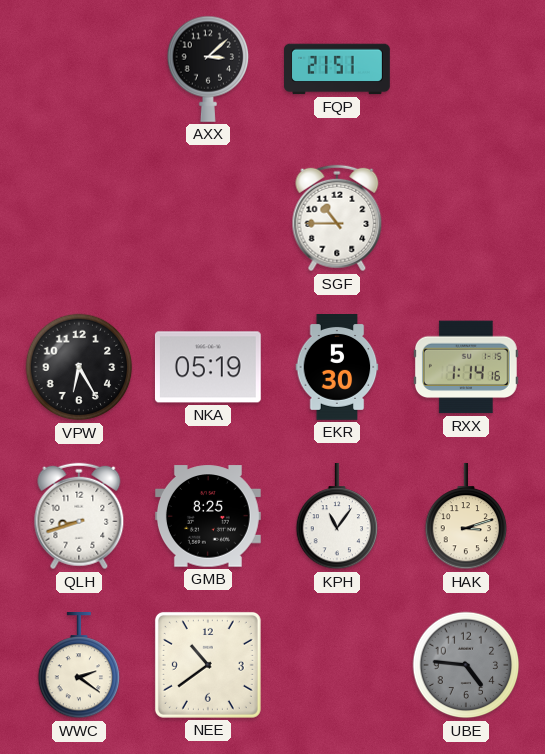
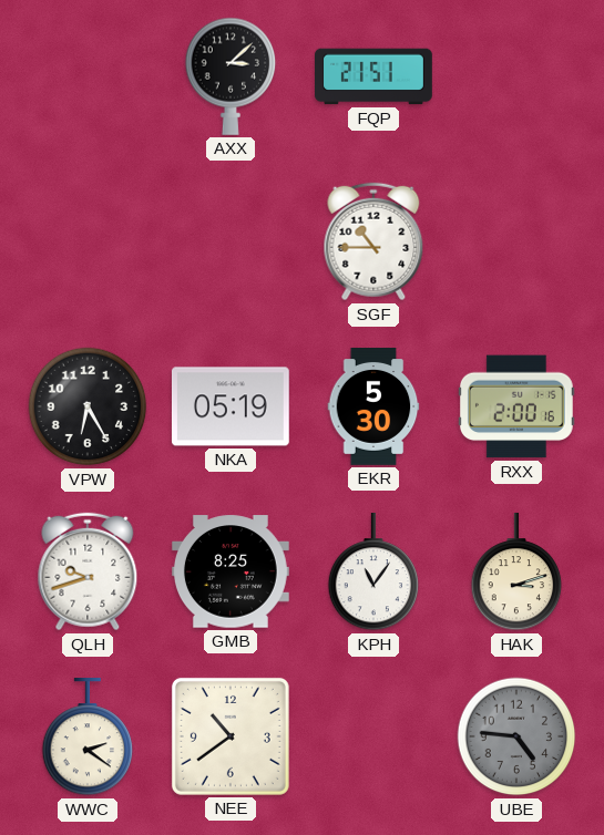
RXX: 1:14 -> 2:00
QLH: 8:42 -> 9:42
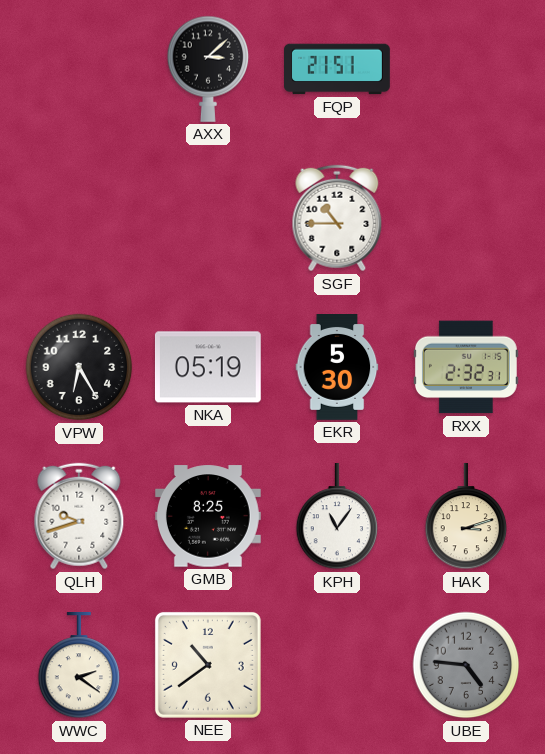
RXX: 2:00 -> 2:32
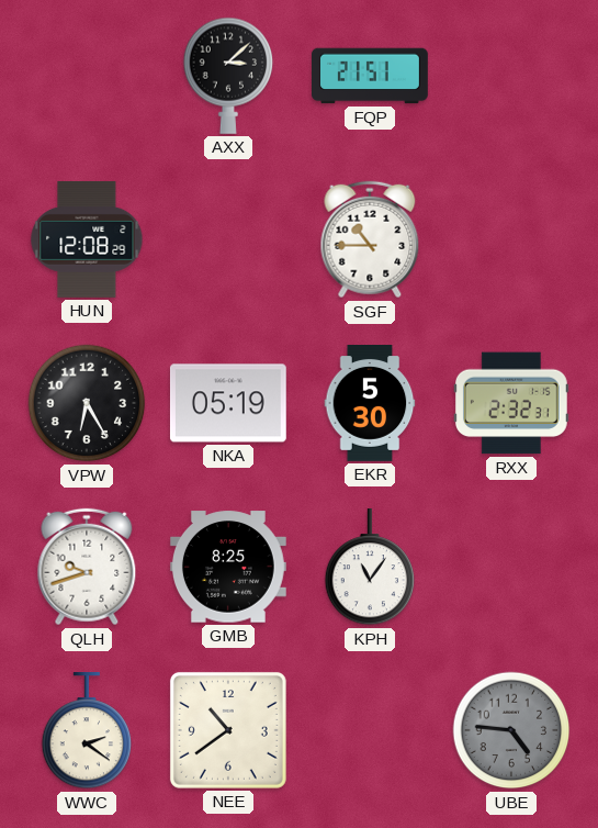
HUN: none -> 12:08
HAK: 3:12 -> none
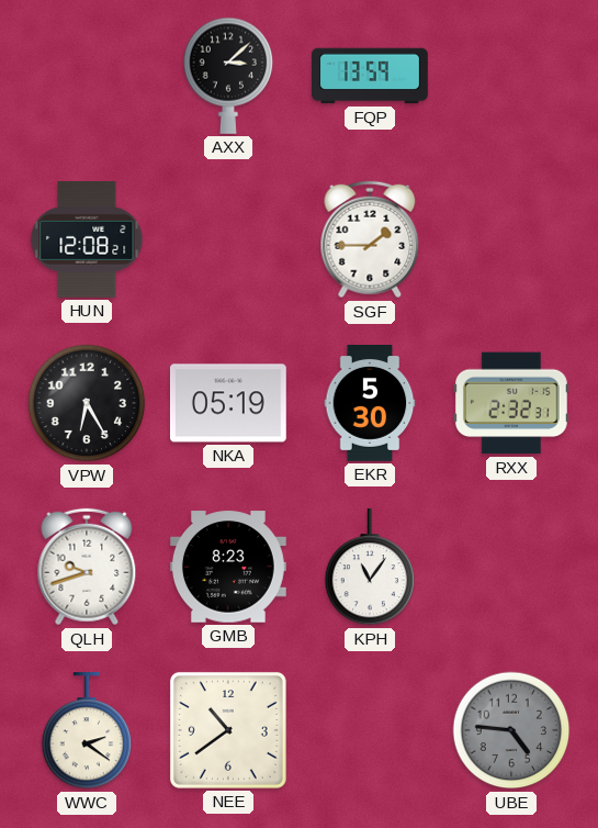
FQP: 21:51 -> 13:59
HUN: 12:08:29 -> 12:08:21
SGF: 10:45 -> 1:45
GMB: 8:25 -> 8:23
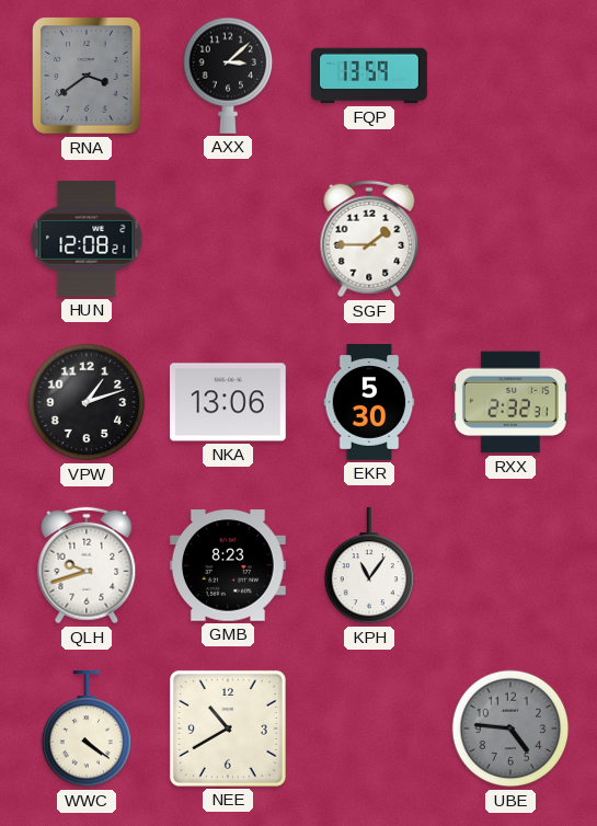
RNA: none -> 3:39
VPW: 6:25 -> 1:12
NKA: 05:19 -> 13:06
WWC: 2:21 -> 4:21
NEE: 10:39 -> 10:40
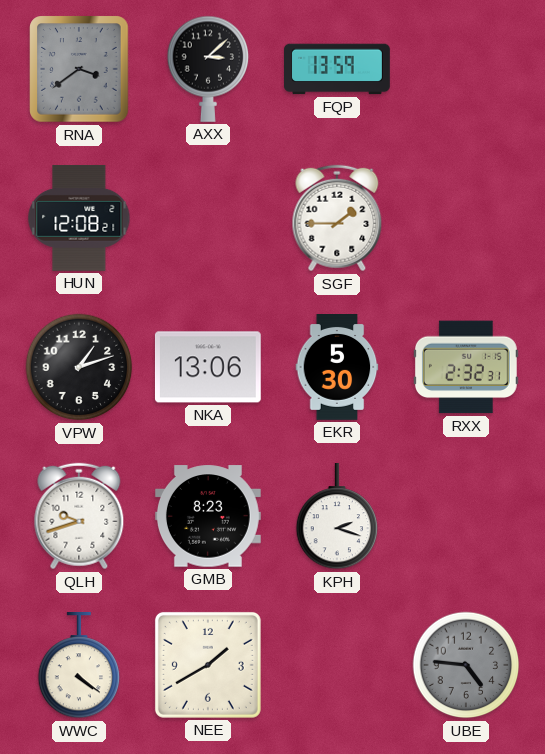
KPH: 11:06 -> 2:18
NEE: 10:40 -> 1:40
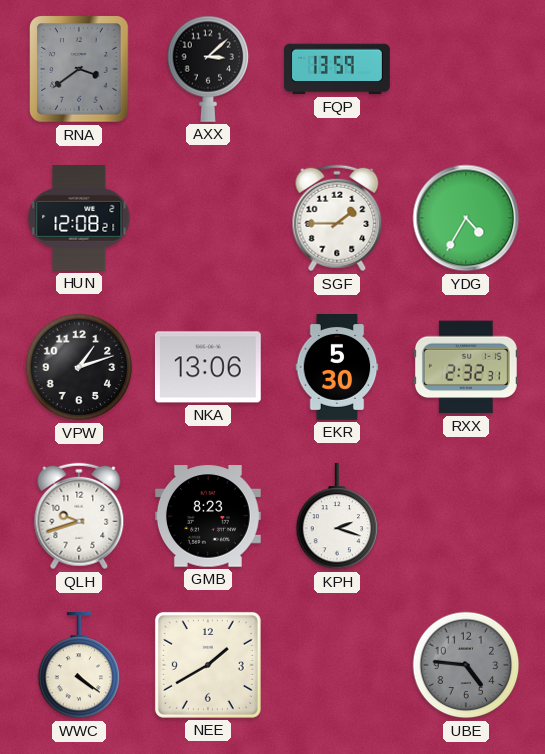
YDG: none -> 4:35
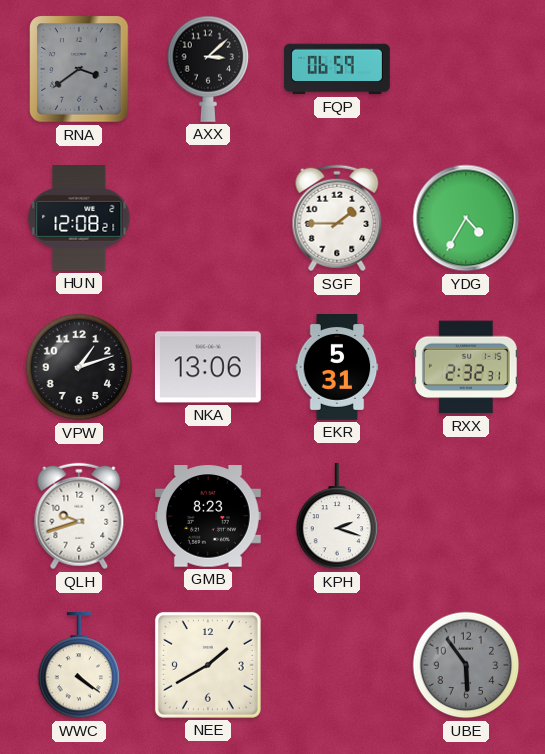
FQP: 13:59 -> 06:59
EKR: 5:30 -> 5:31
UBE: 4:46 -> 5:54
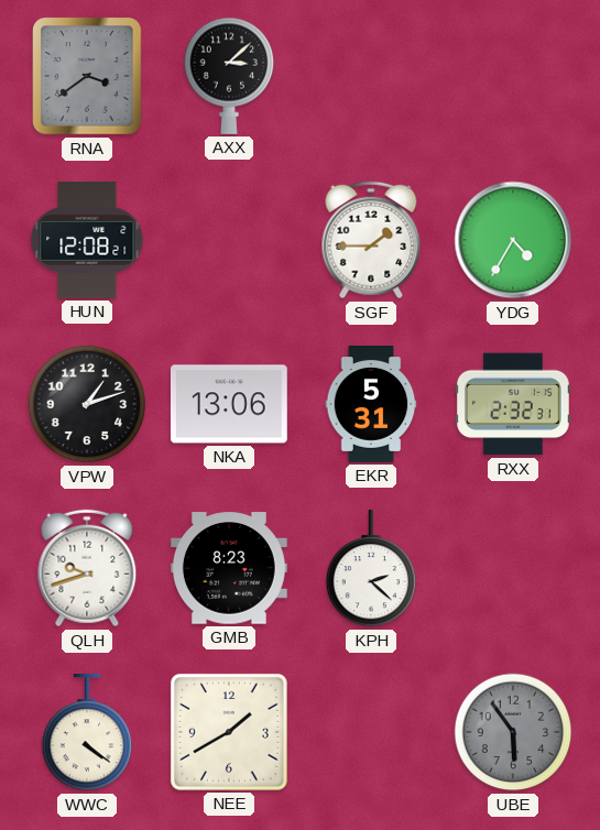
FQP: 06:59 -> none
KPH: 2:18 -> 2:22
